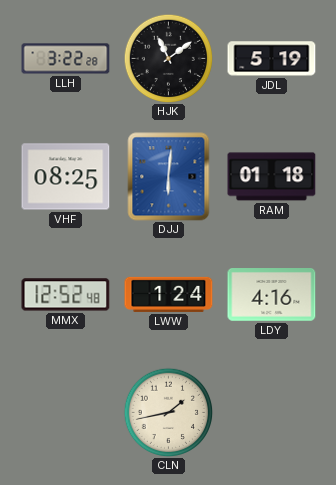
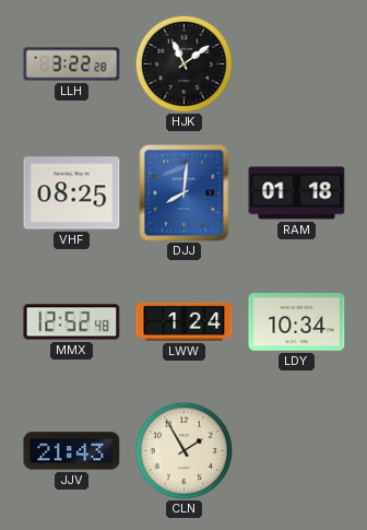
JDL: 5:19 -> none
DJJ: 6:01 -> 8:01
LDY: 4:16 -> 10:34
JJV: none -> 21:43
CLN: 1:43 -> 1:55
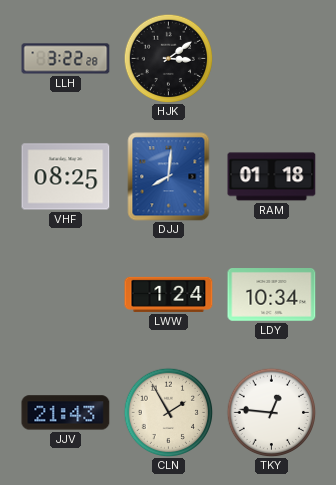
HJK: 11:09 -> 3:09
MMX: 12:52 -> none
TKY: none -> 12:46
